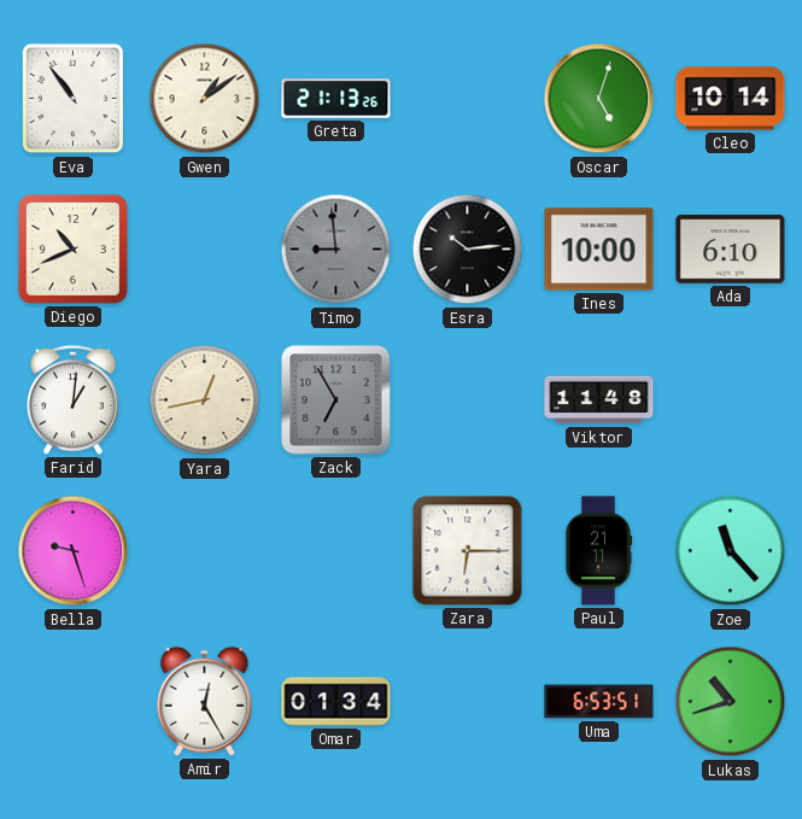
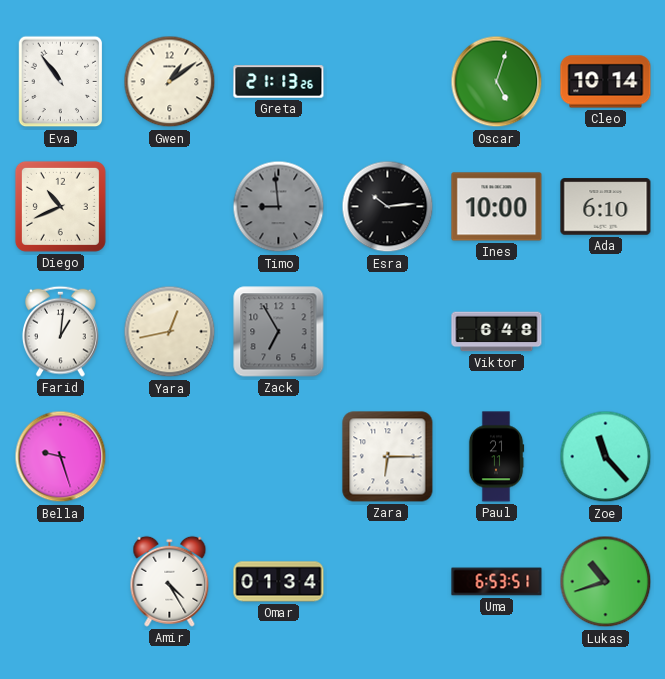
Viktor: 11:48 -> 6:48
Amir: 12:25 -> 4:25
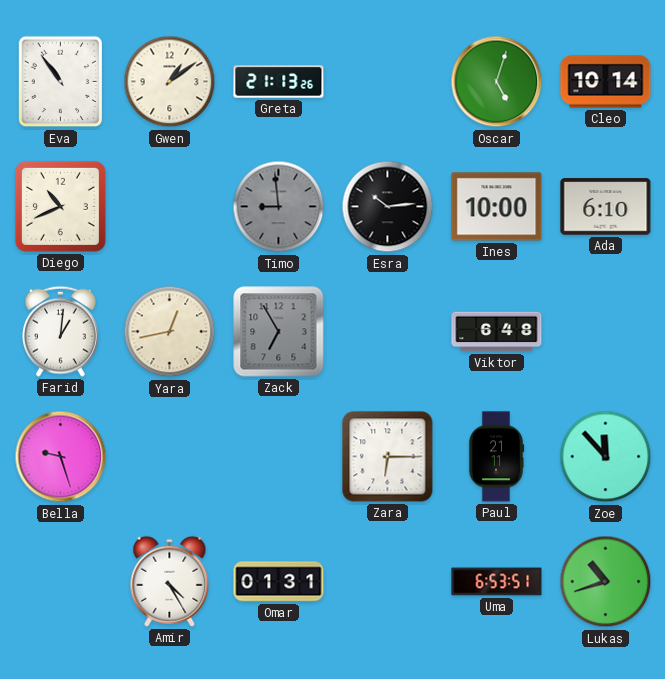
Zoe: 11:23 -> 11:53
Omar: 01:34 -> 01:31
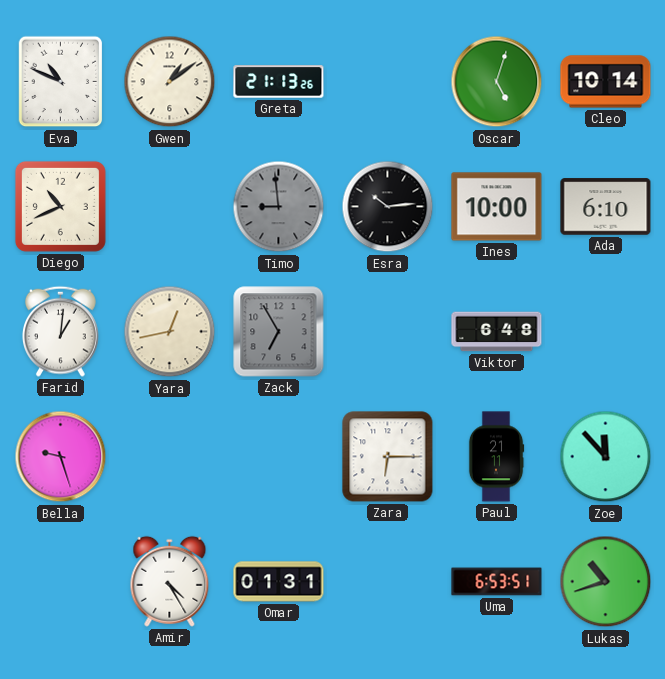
Eva: 10:54 -> 10:49
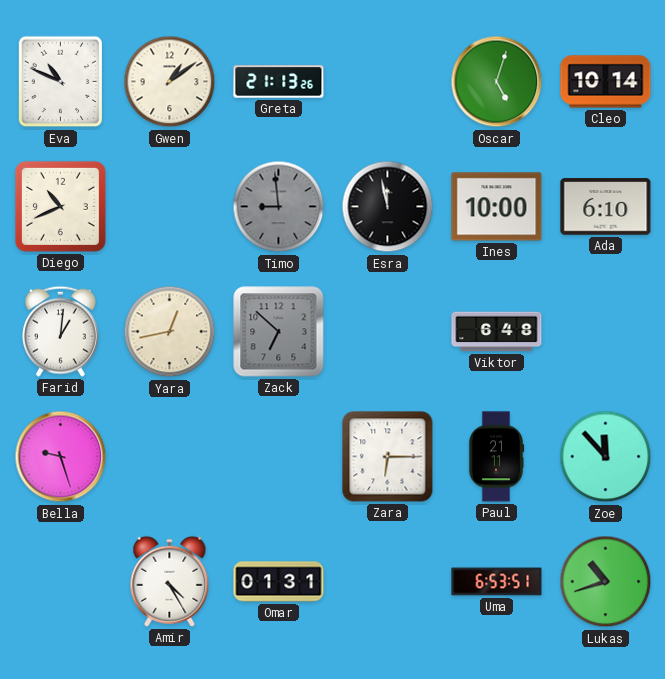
Esra: 10:14 -> 11:58
Zack: 6:55 -> 6:52
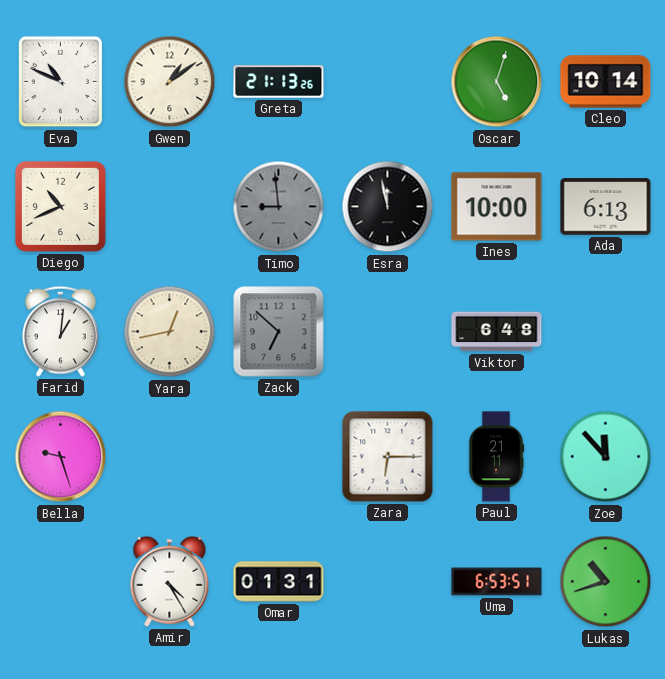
Ada: 6:10 -> 6:13
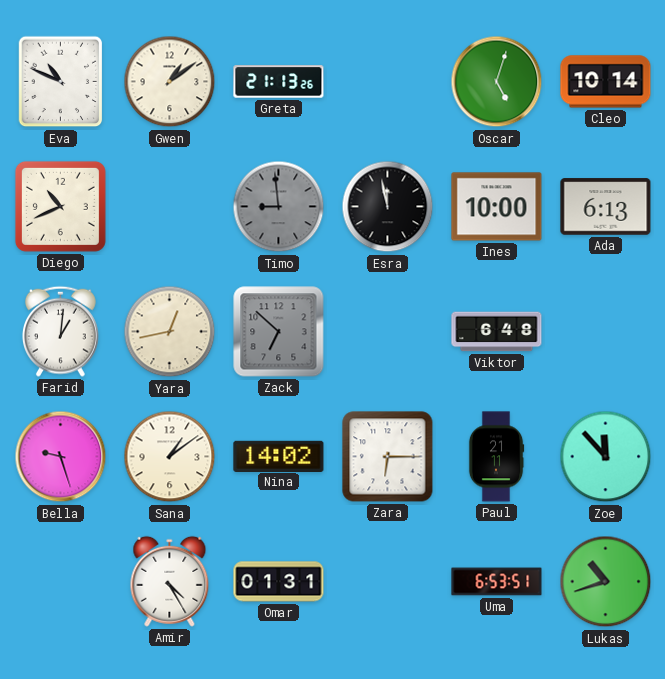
Sana: none -> 1:09
Nina: none -> 14:02
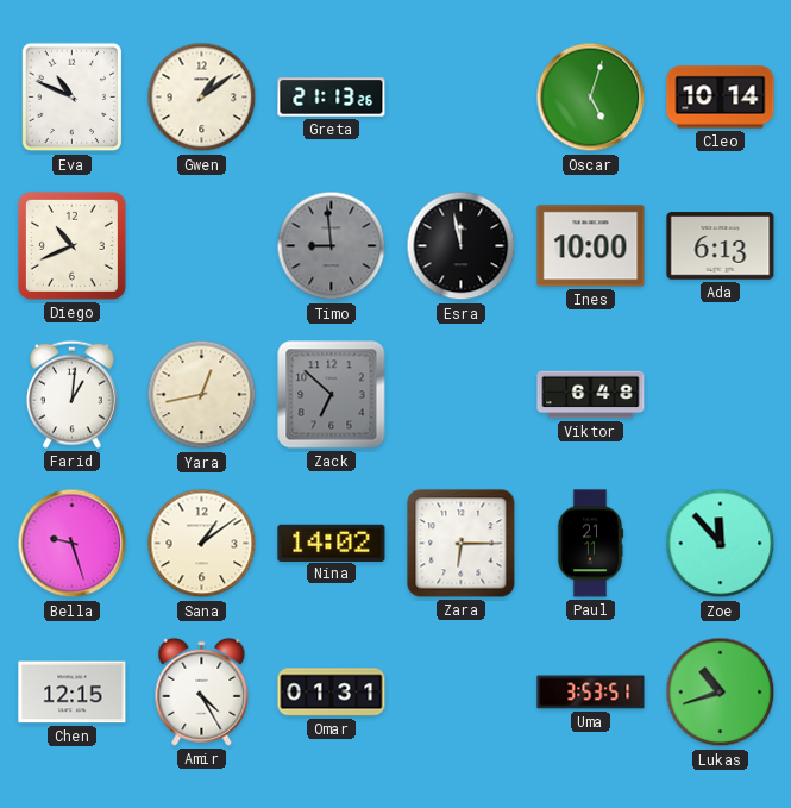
Chen: none -> 12:15
Uma: 6:53 -> 3:53
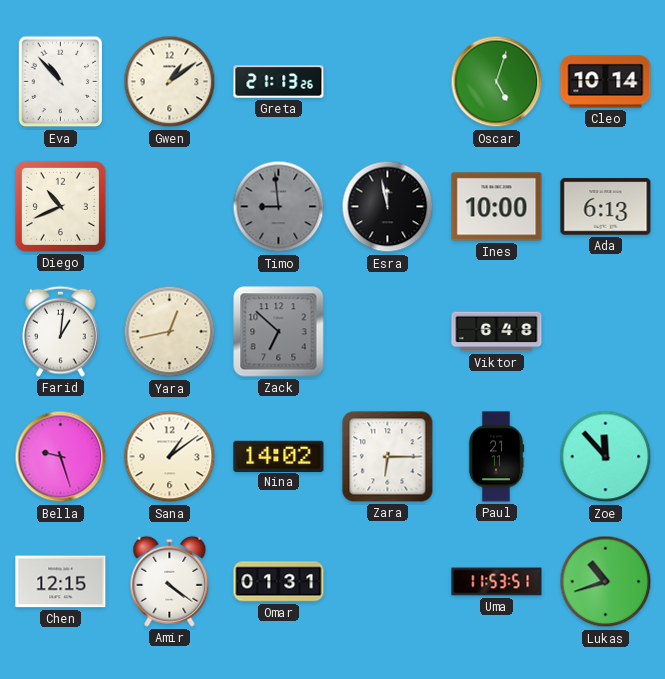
Eva: 10:49 -> 10:53
Amir: 4:25 -> 4:21
Uma: 3:53 -> 11:53
